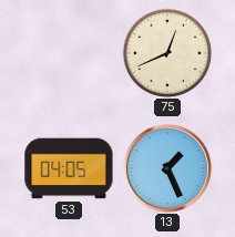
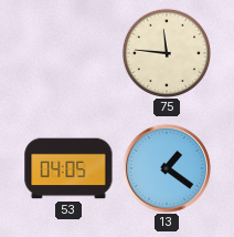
75: 12:41 -> 11:46
13: 1:26 -> 1:21
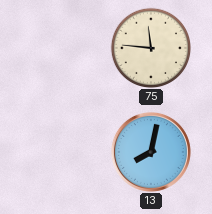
53: 04:05 -> none
13: 1:21 -> 8:02
